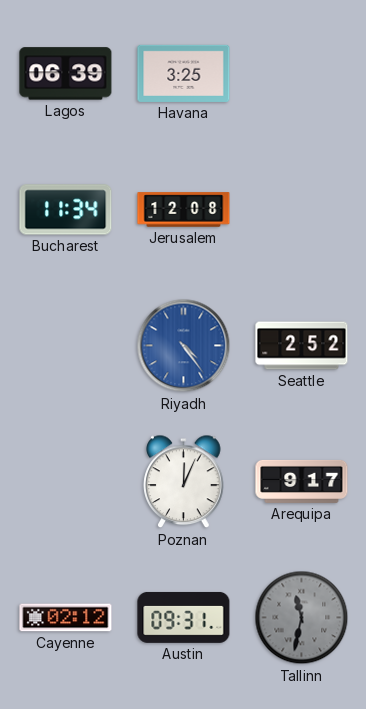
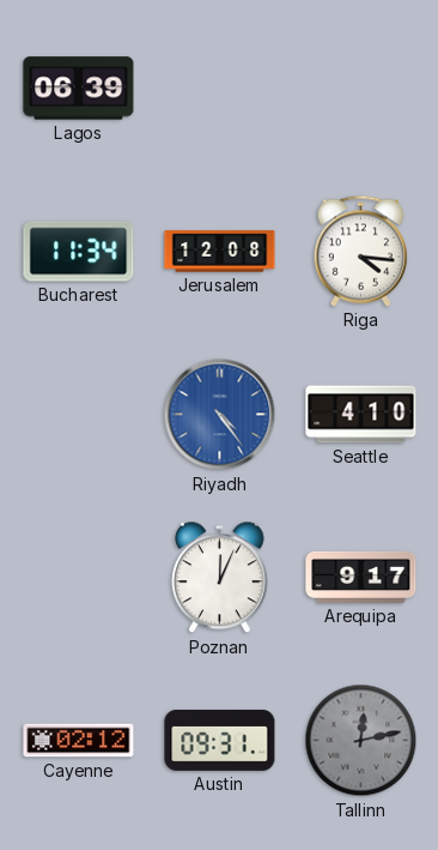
Havana: 3:25 -> none
Riga: none -> 4:16
Seattle: 2:52 -> 4:10
Tallinn: 11:32 -> 12:13
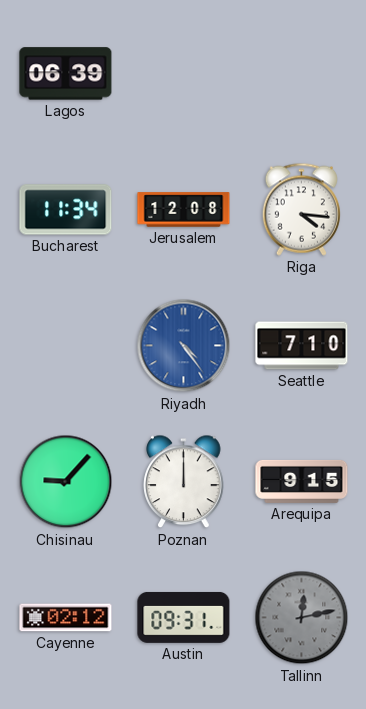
Seattle: 4:10 -> 7:10
Chisinau: none -> 9:07
Poznan: 12:04 -> 12:00
Arequipa: 9:17 -> 9:15
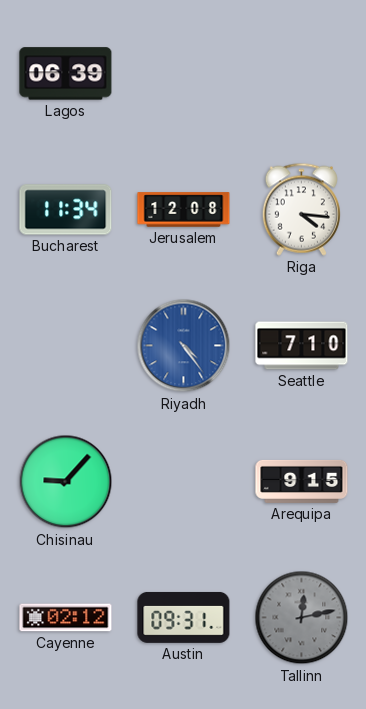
Poznan: 12:00 -> none
